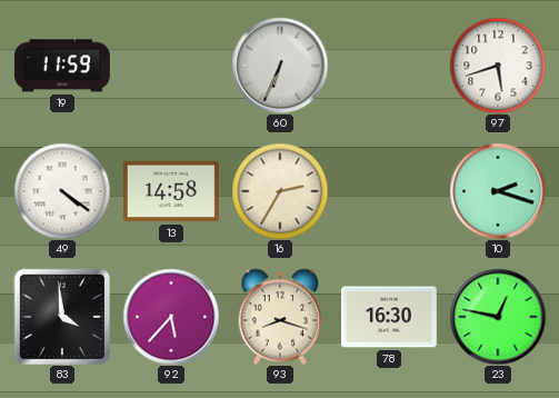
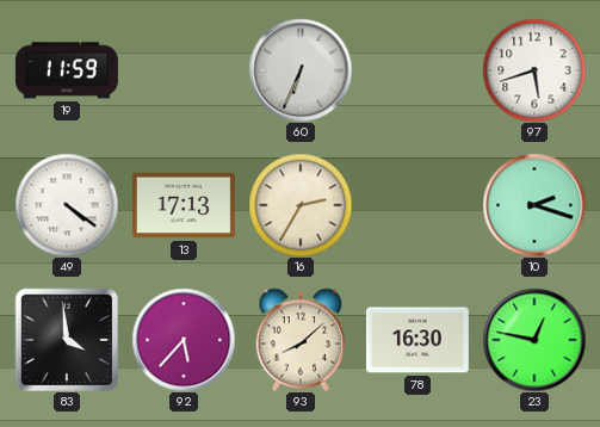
13: 14:58 -> 17:13
93: 8:18 -> 8:08
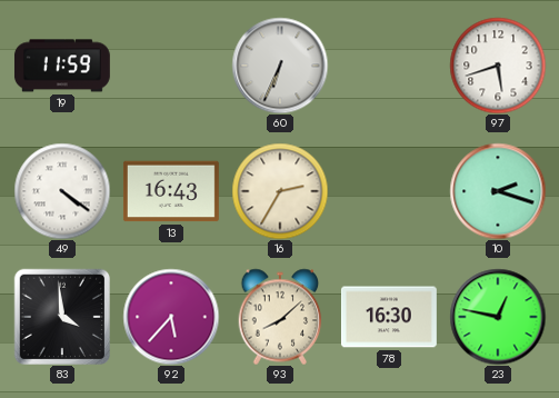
13: 17:13 -> 16:43
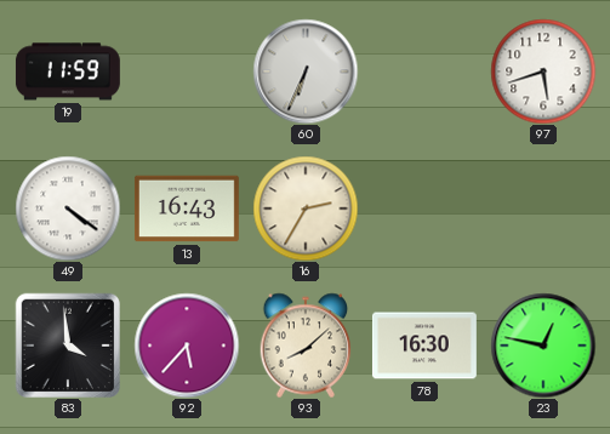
10: 2:18 -> none
